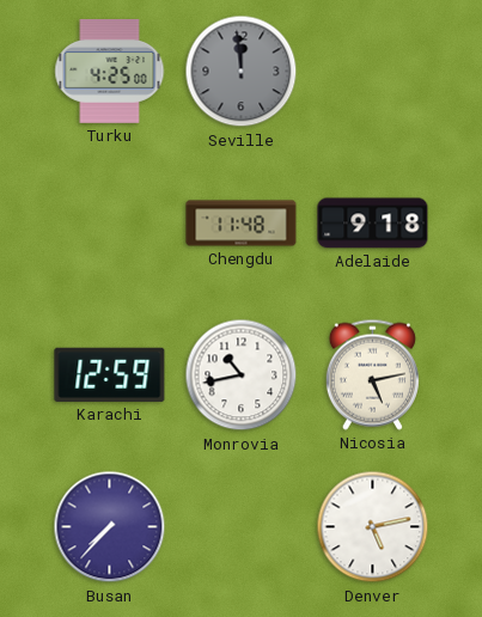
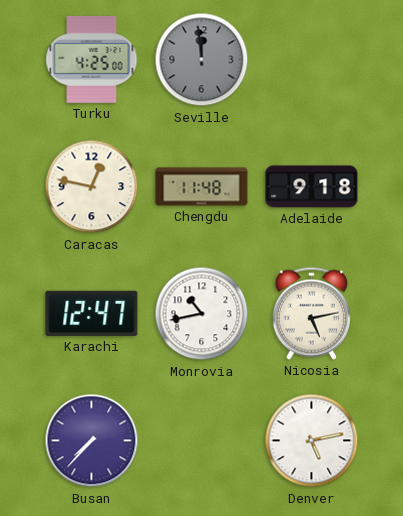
Caracas: none -> 12:47
Karachi: 12:59 -> 12:47
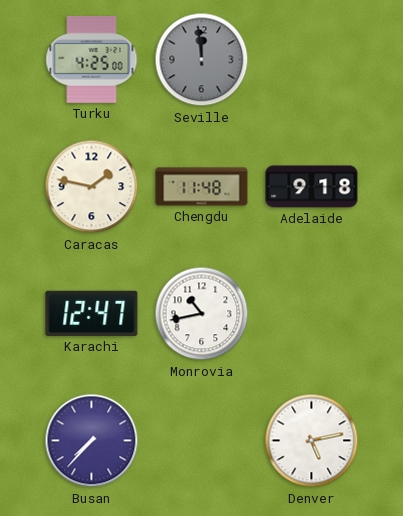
Caracas: 12:47 -> 1:47
Nicosia: 5:13 -> none
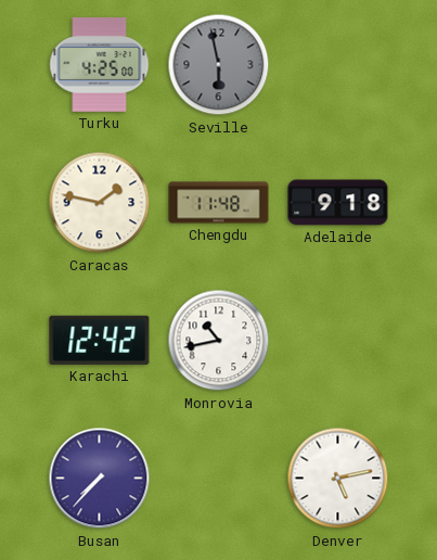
Seville: 11:59 -> 5:58
Karachi: 12:47 -> 12:42
